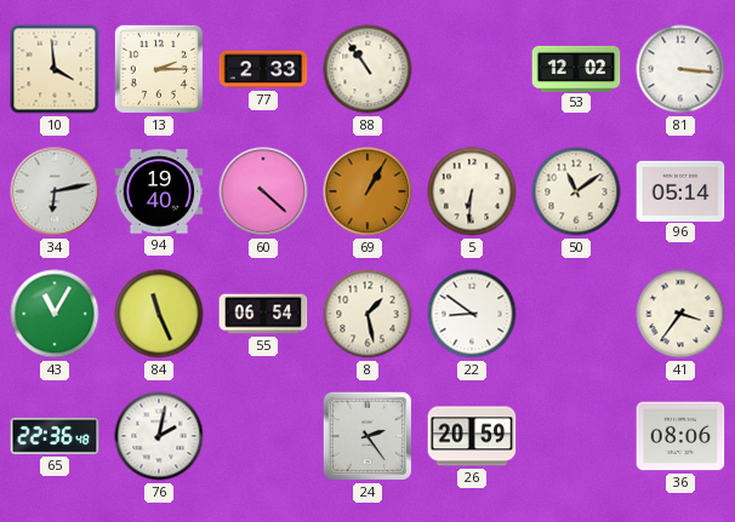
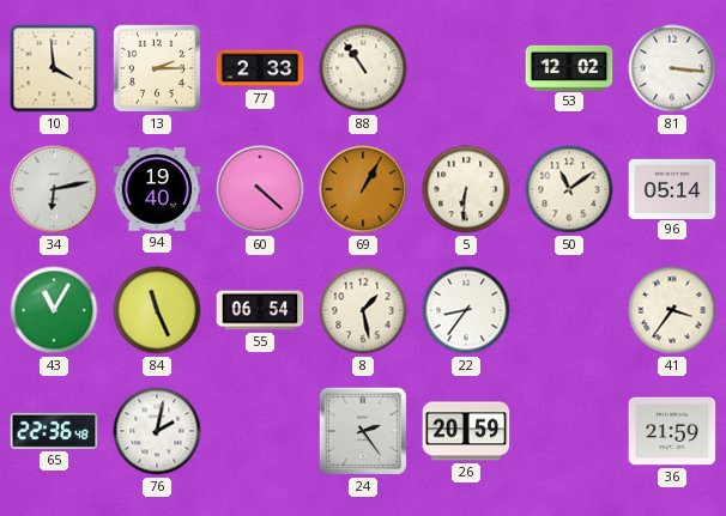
22: 8:51 -> 8:36
36: 08:06 -> 21:59
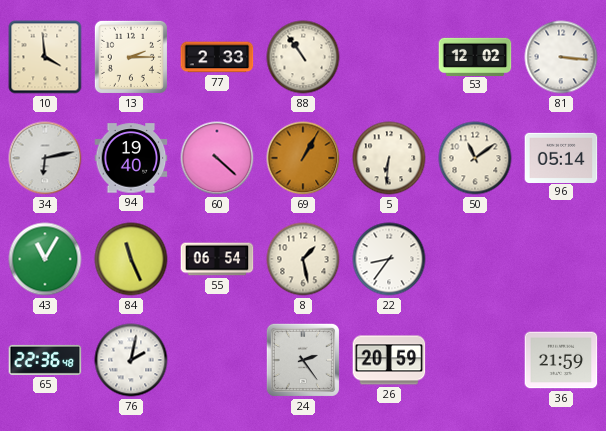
41: 3:36 -> none
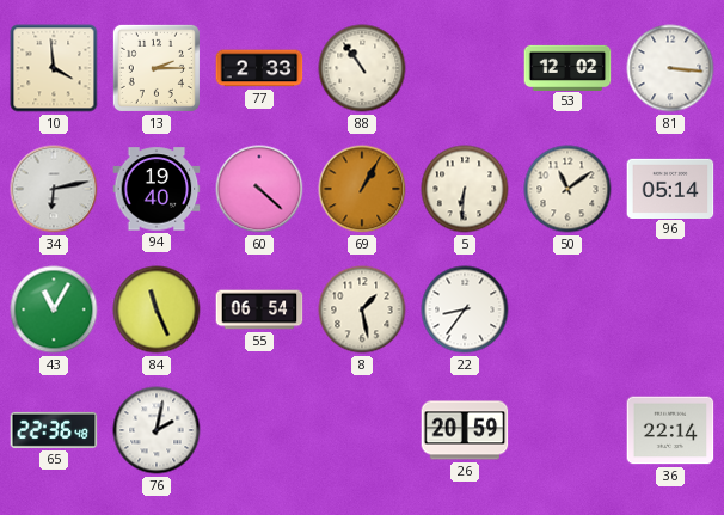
24: 2:24 -> none
36: 21:59 -> 22:14
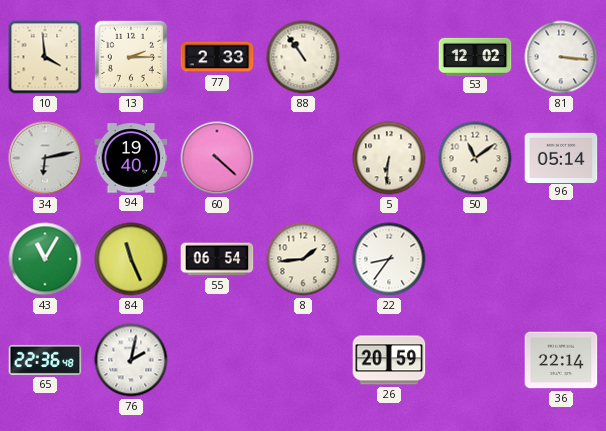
69: 1:05 -> none
8: 1:28 -> 1:44
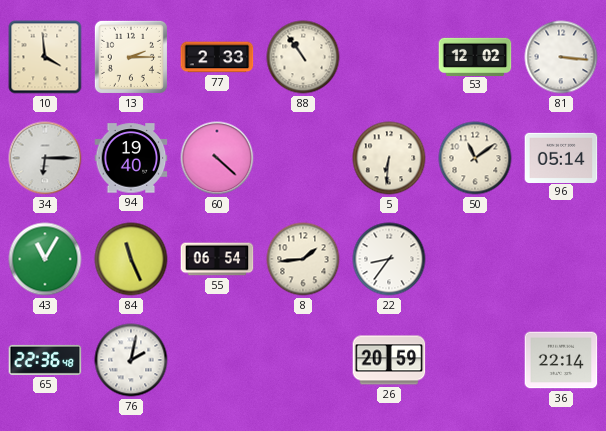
34: 6:13 -> 6:15
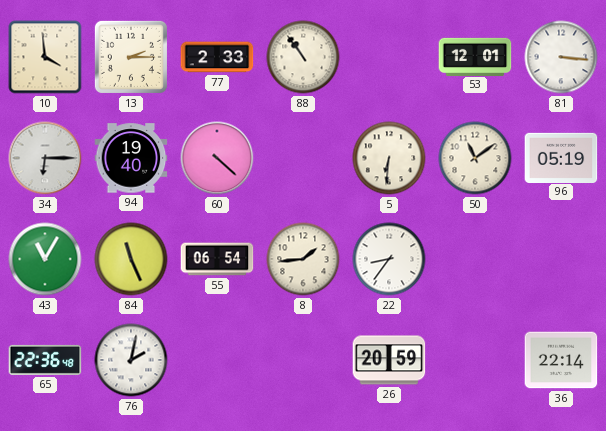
53: 12:02 -> 12:01
96: 05:14 -> 05:19
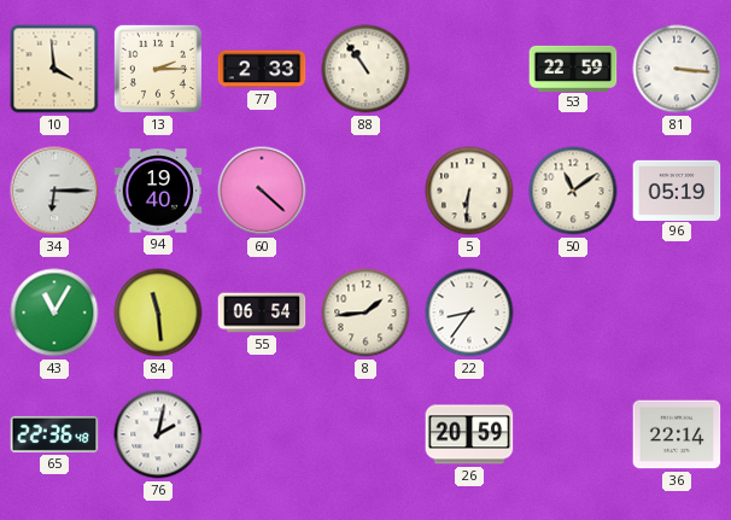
53: 12:01 -> 22:59
84: 11:26 -> 11:29
